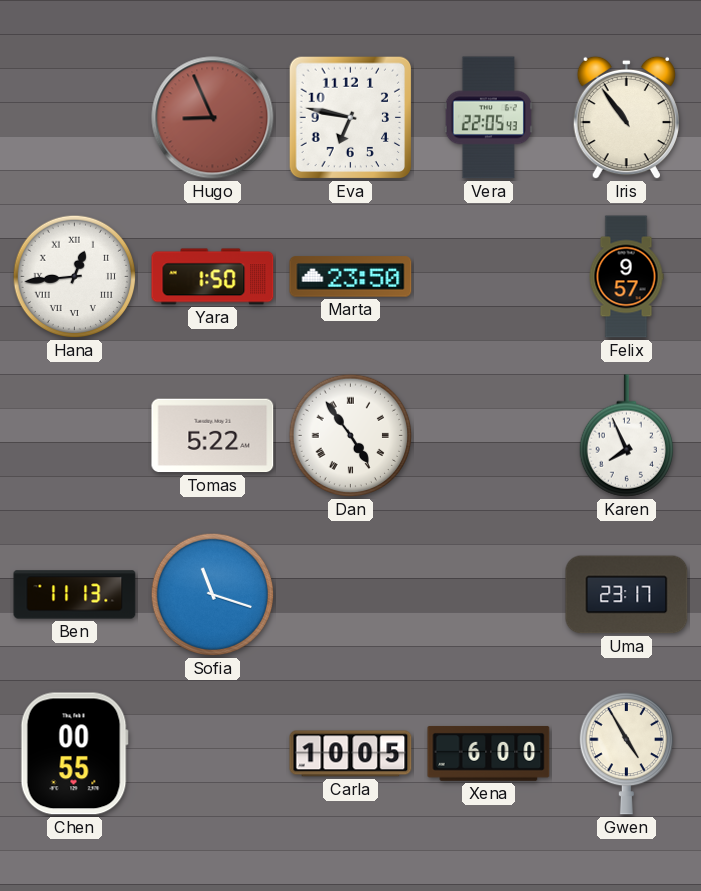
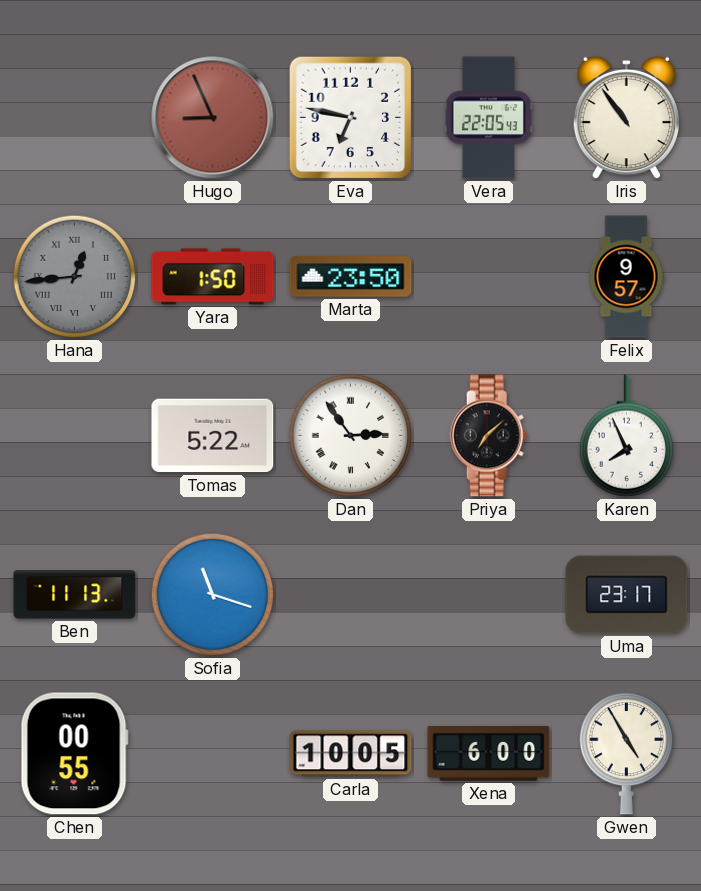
Hana dial: white -> grey
Dan: 4:54 -> 2:54
Priya: none -> 7:08
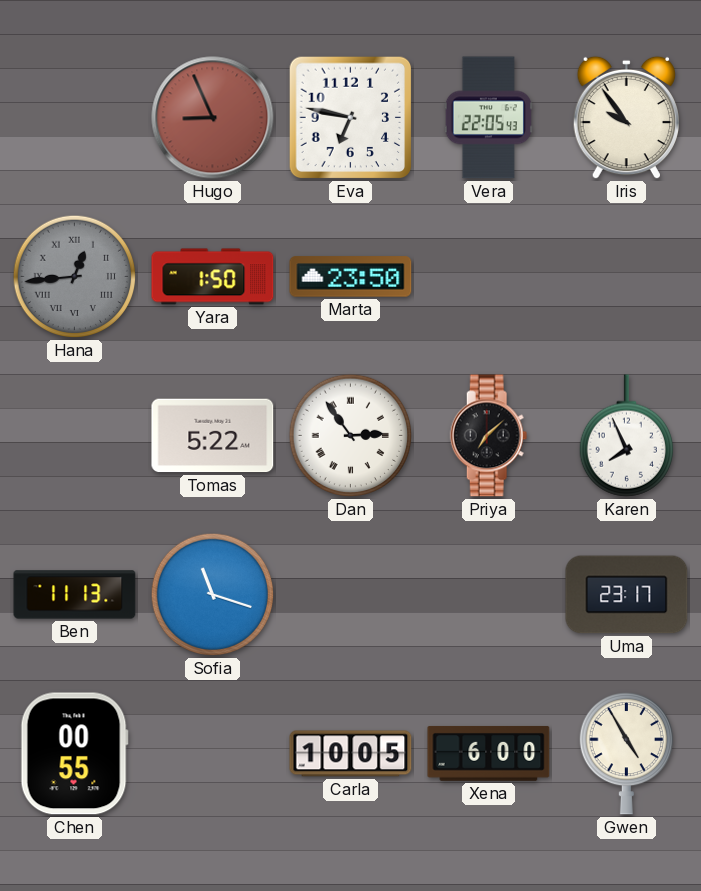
Iris: 10:54 -> 9:54
Felix: 9:57 -> none
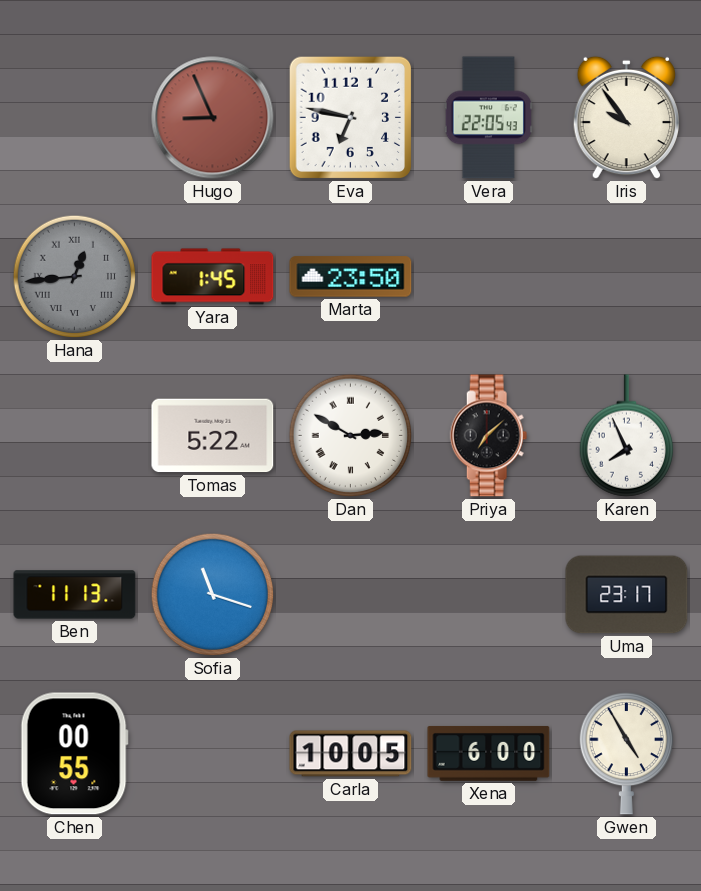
Yara: 1:50 -> 1:45
Dan: 2:54 -> 2:50
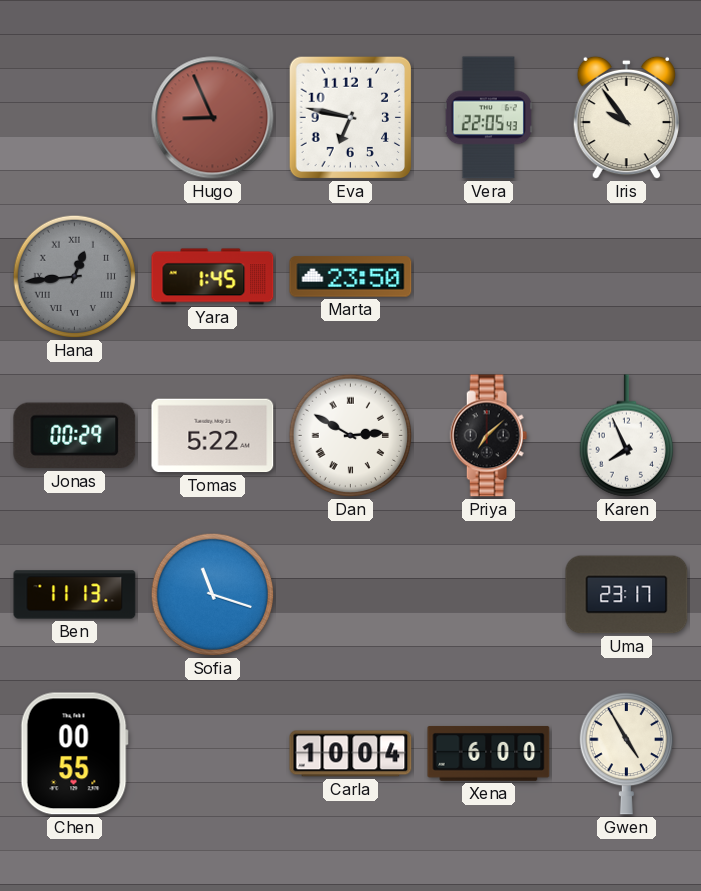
Jonas: none -> 00:29
Carla: 10:05 -> 10:04
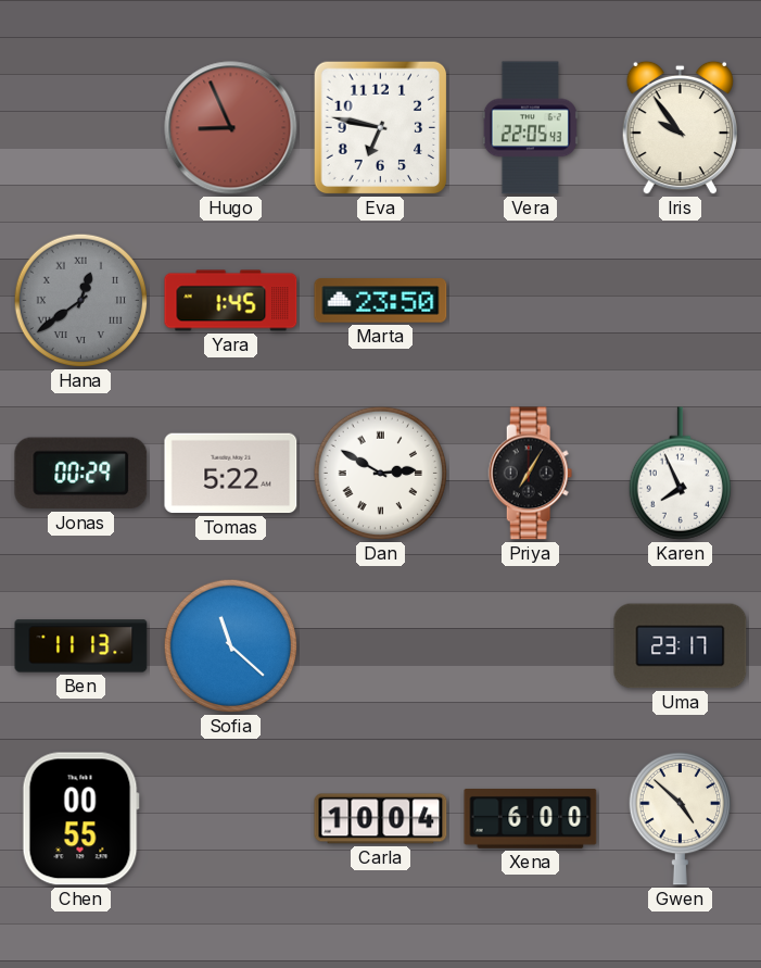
Hana: 12:44 -> 12:39
Priya: 7:08 -> 7:05
Sofia: 11:18 -> 11:22
Gwen: 4:55 -> 4:52
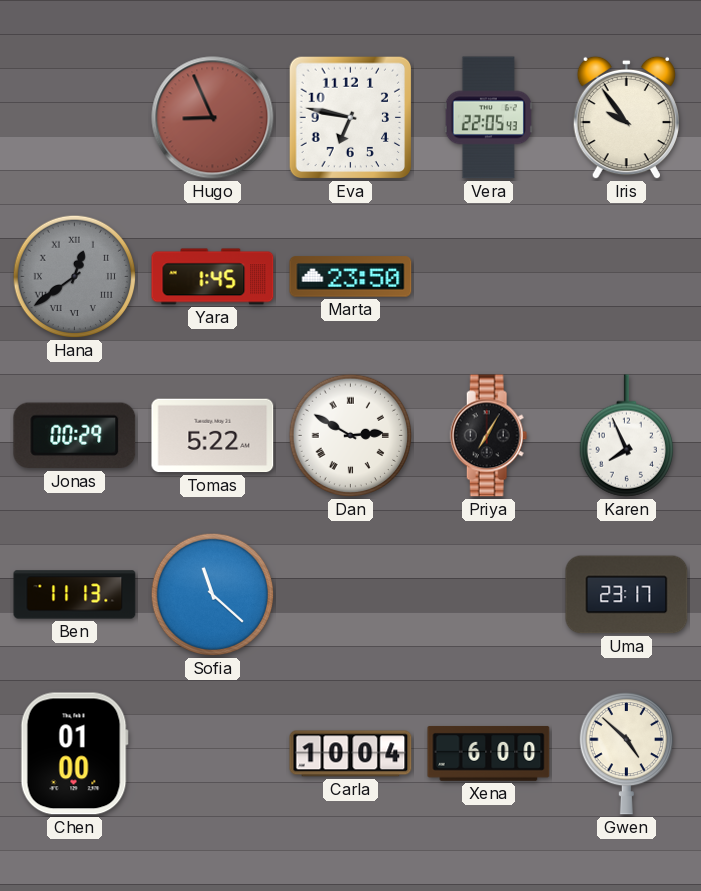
Chen: 00:55 -> 01:00
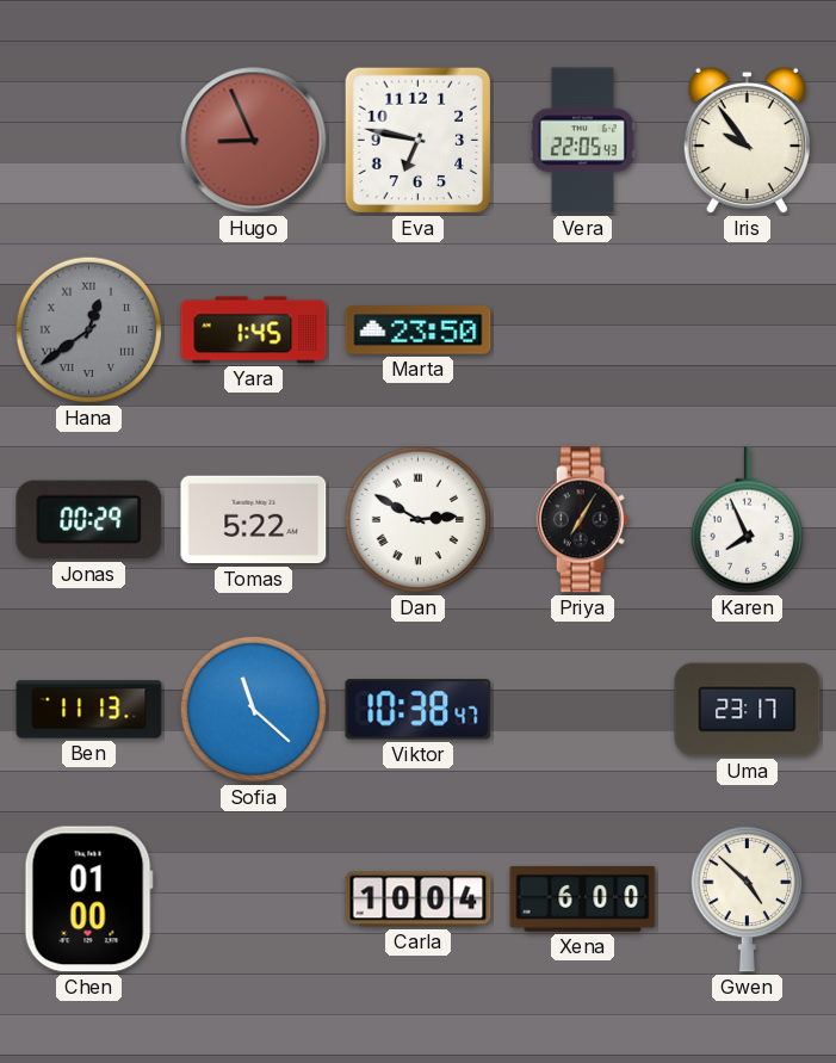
Viktor: none -> 10:38
